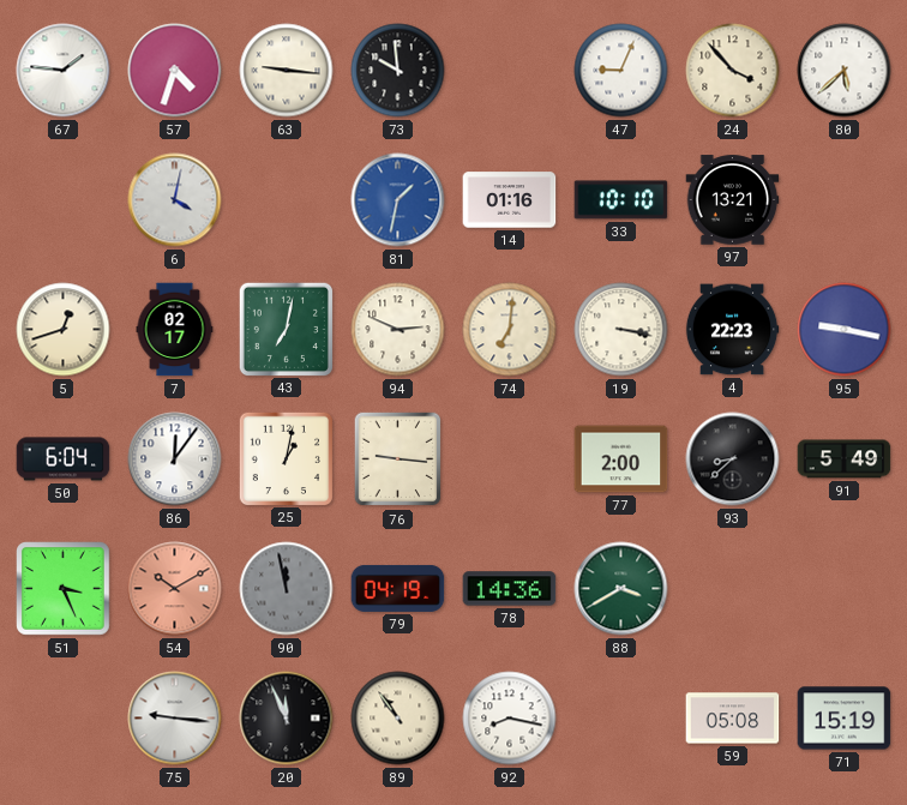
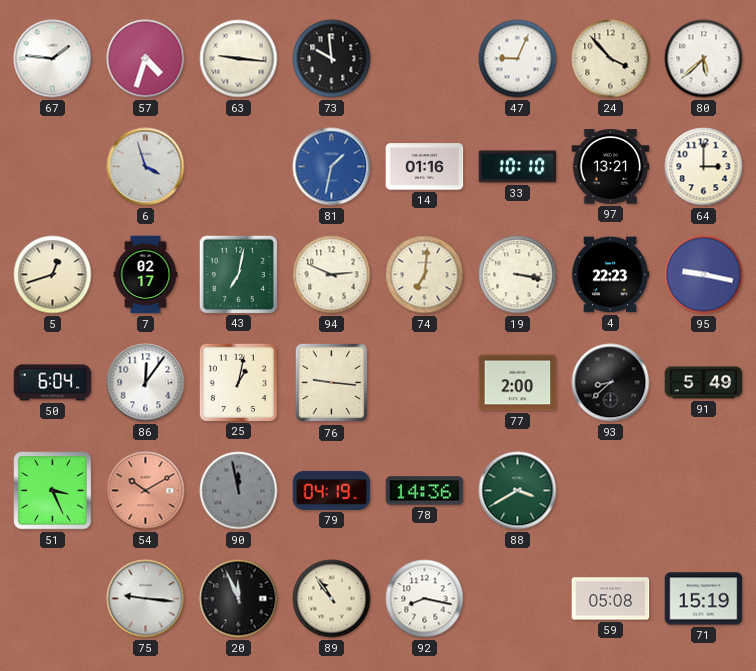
6: 4:02 -> 3:57
64: none -> 3:00
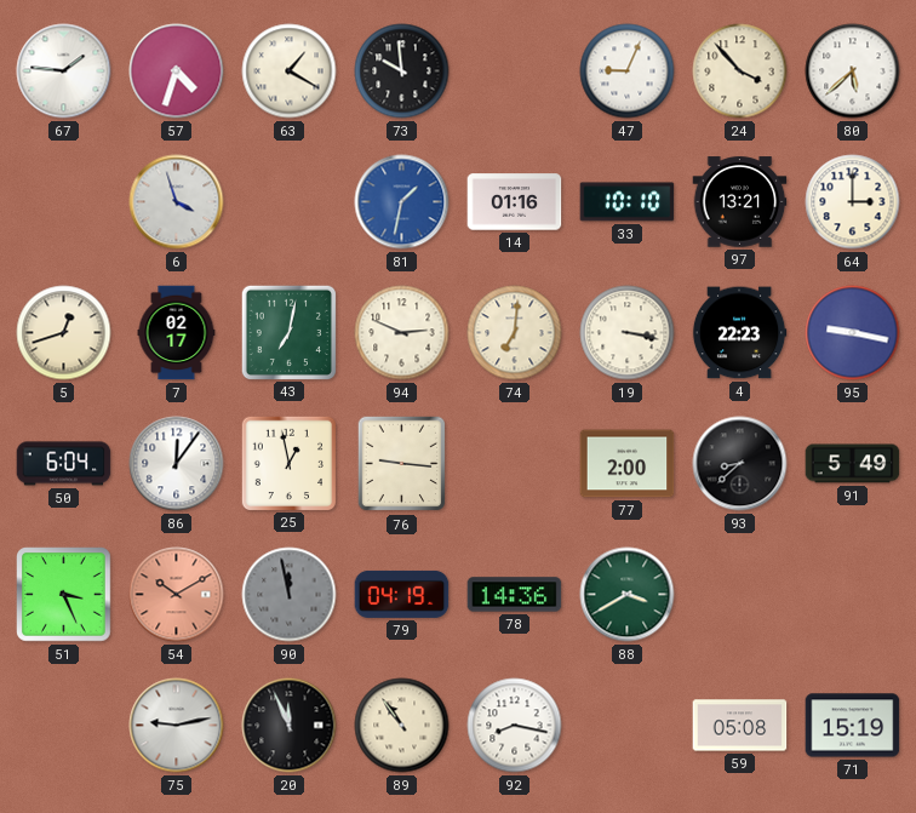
63: 9:16 -> 1:20
25: 1:02 -> 12:58
75: 9:16 -> 9:13
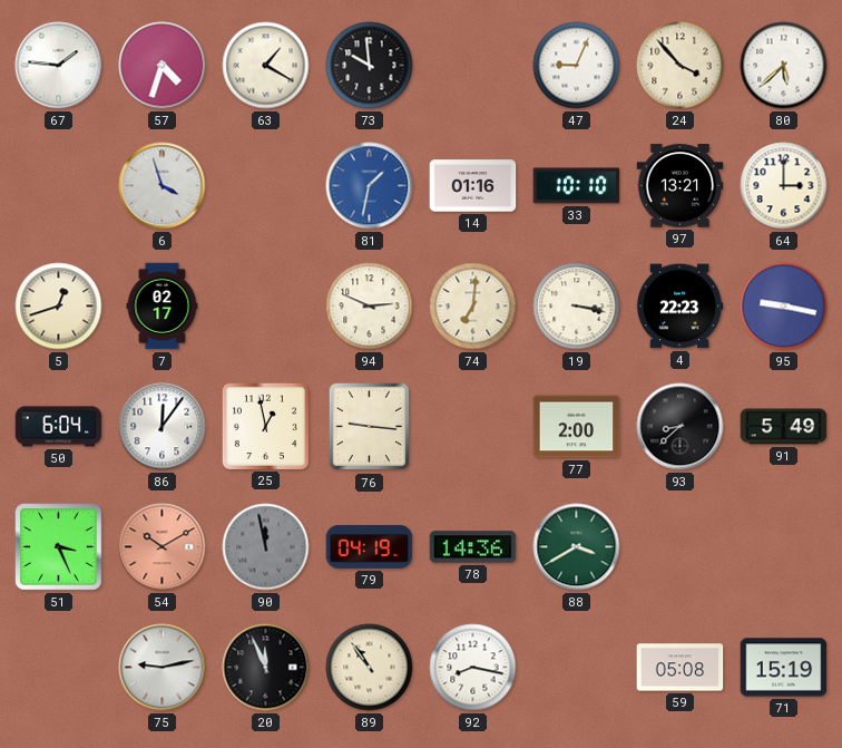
43: 7:02 -> none
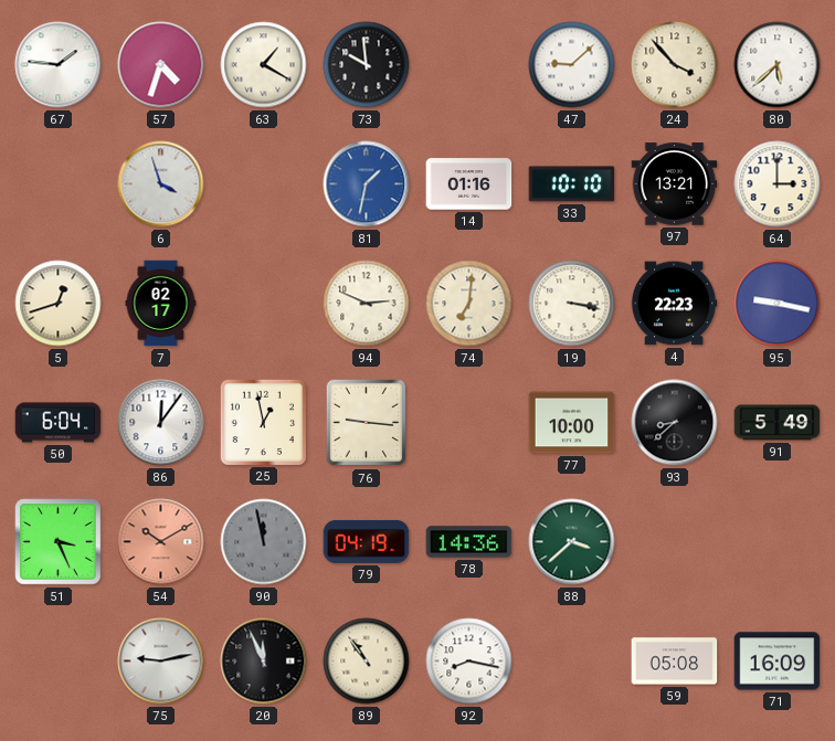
47: 9:04 -> 9:08
77: 2:00 -> 10:00
88: 3:40 -> 3:38
71: 15:19 -> 16:09
